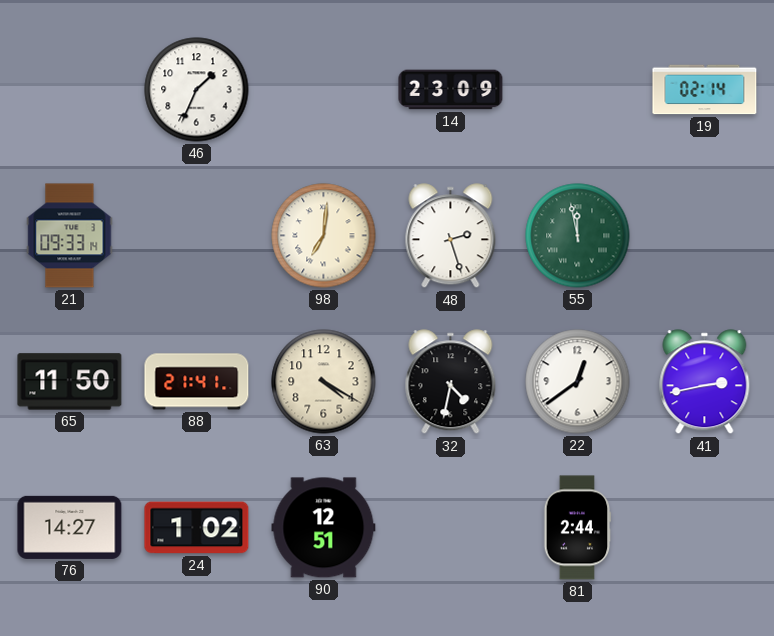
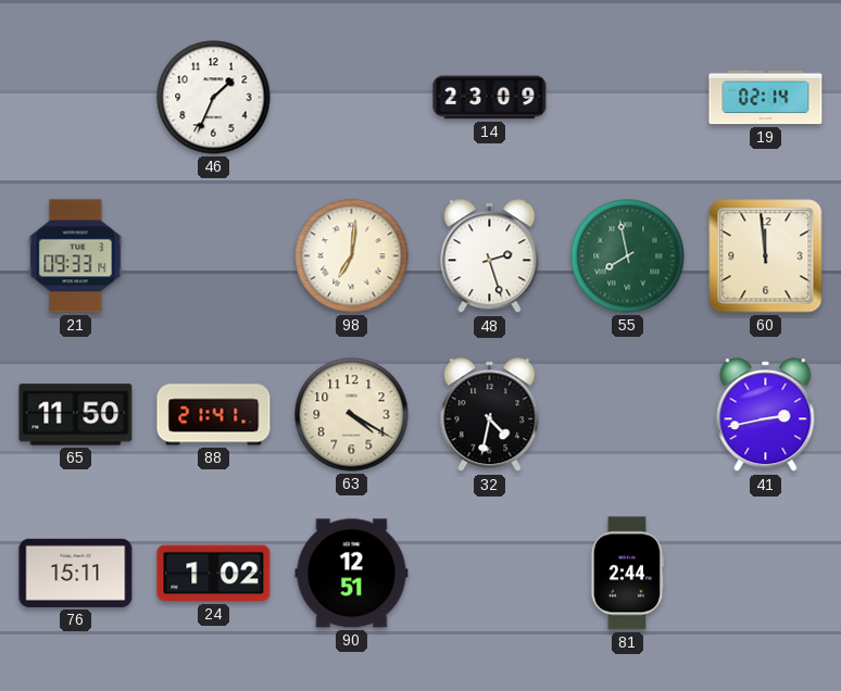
55: 11:58 -> 7:58
60: none -> 11:59
22: 12:39 -> none
76: 14:27 -> 15:11
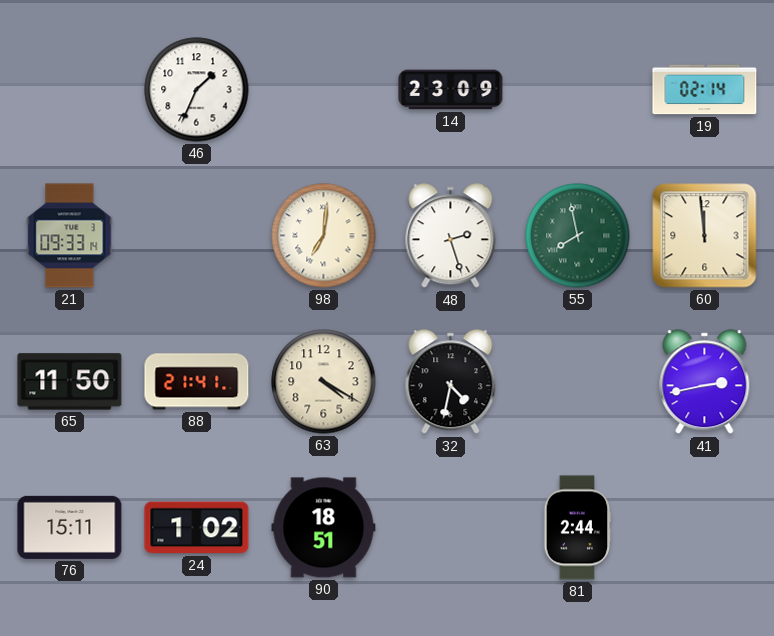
90: 12:51 -> 18:51
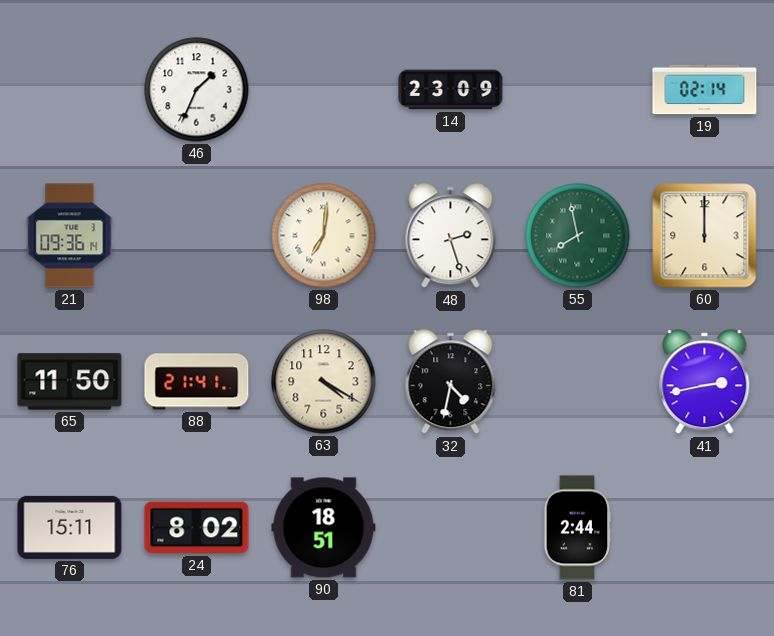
21: 09:33 -> 09:36
60: 11:59 -> 12:00
24: 1:02 -> 8:02
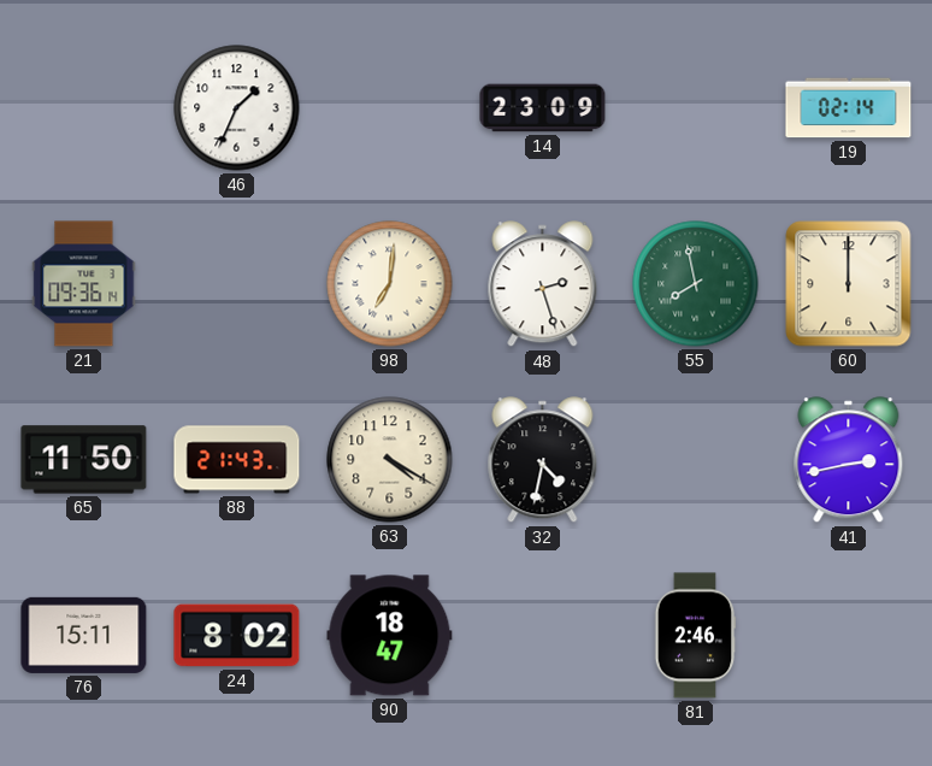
88: 21:41 -> 21:43
90: 18:51 -> 18:47
81: 2:44 -> 2:46
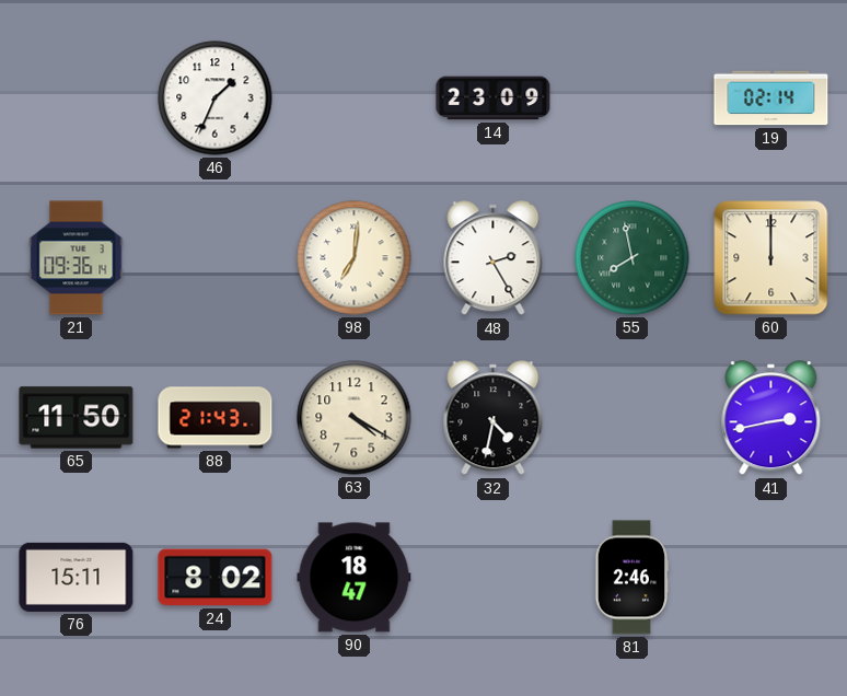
48: 2:27 -> 2:25
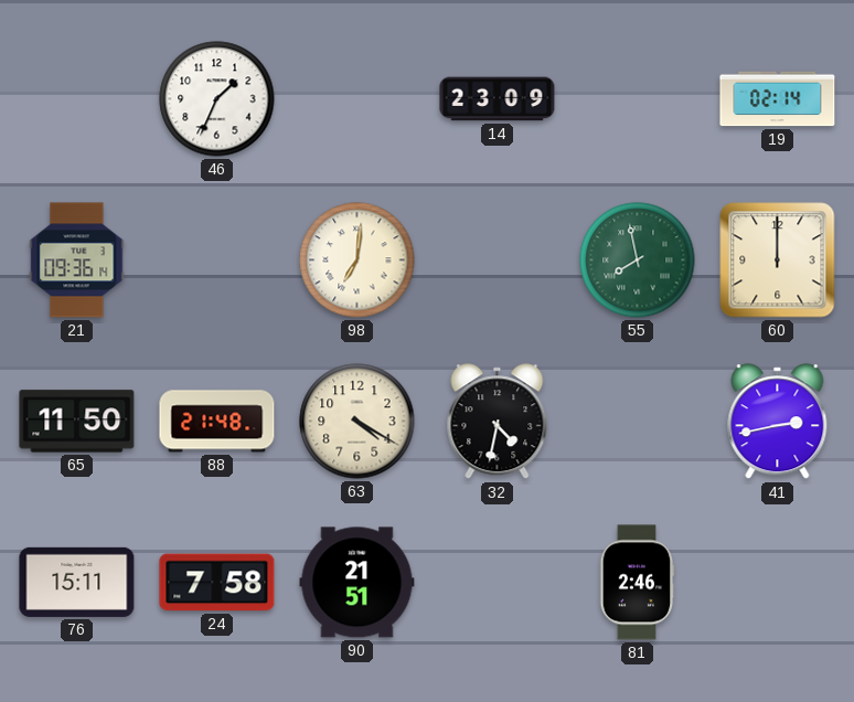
48: 2:25 -> none
88: 21:43 -> 21:48
24: 8:02 -> 7:58
90: 18:47 -> 21:51
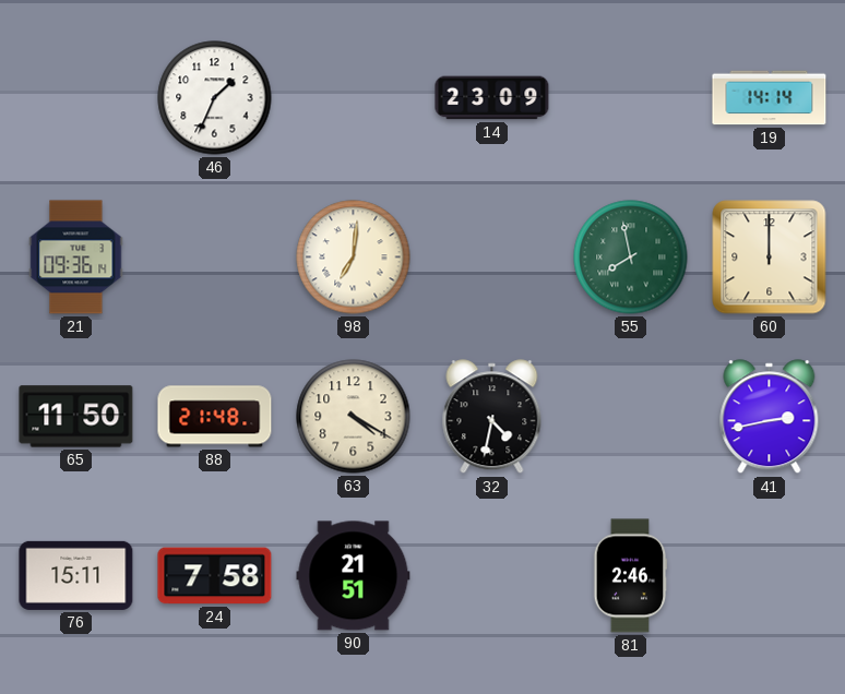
19: 02:14 -> 14:14
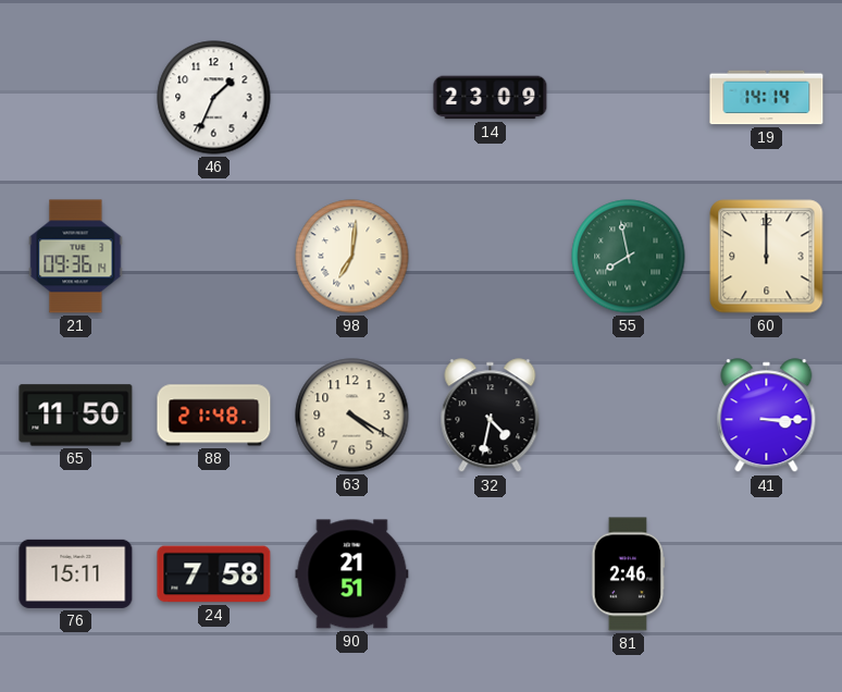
41: 2:43 -> 3:15
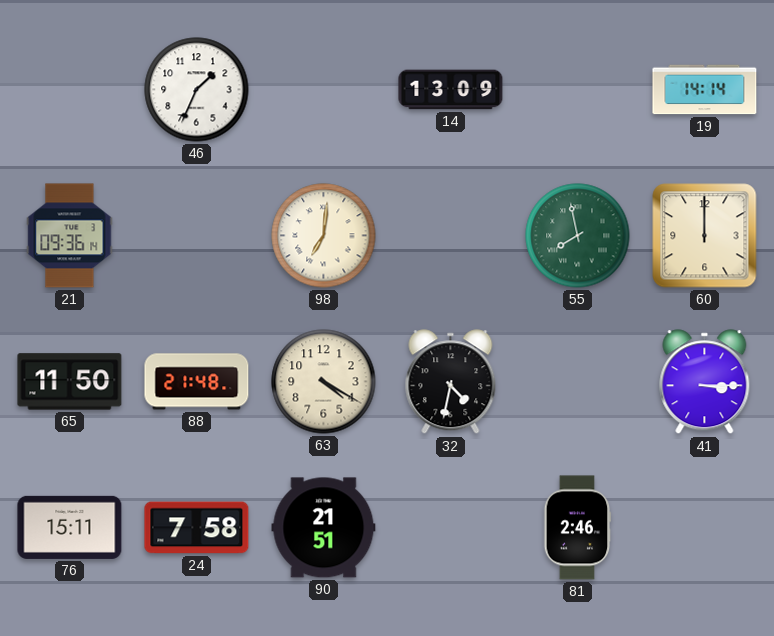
14: 23:09 -> 13:09
